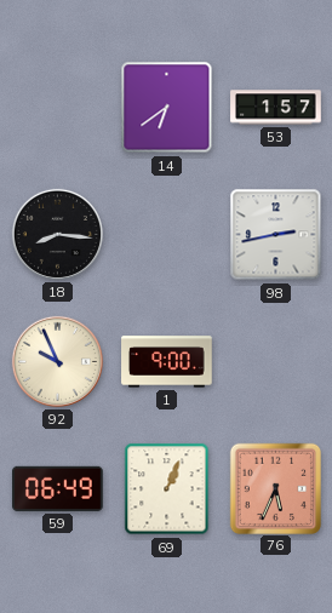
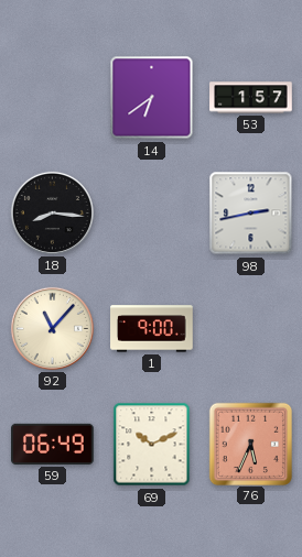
92: 9:56 -> 11:07
69: 1:04 -> 10:11
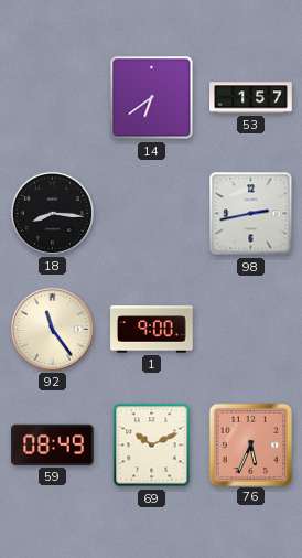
92: 11:07 -> 11:24
59: 06:49 -> 08:49
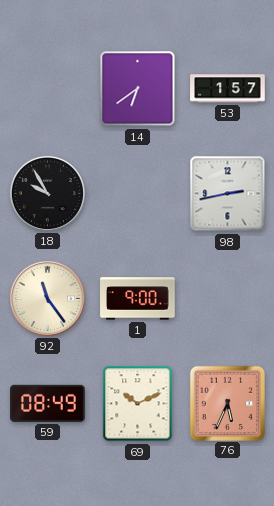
18: 8:16 -> 9:55
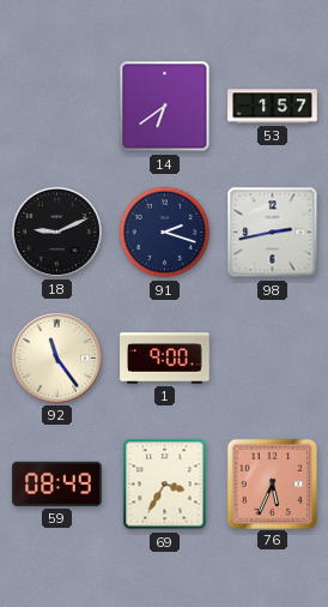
18: 9:55 -> 9:11
91: none -> 2:18
69: 10:11 -> 3:35
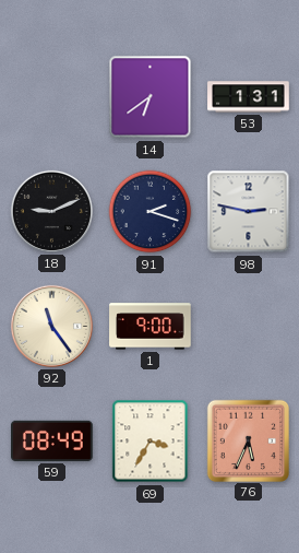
53: 1:57 -> 1:31
98: 2:43 -> 2:47
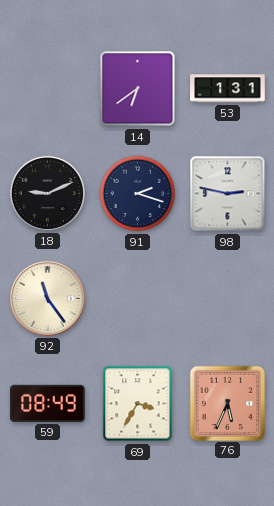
1: 9:00 -> none
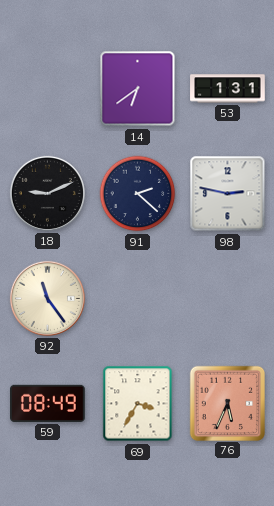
91: 2:18 -> 2:22
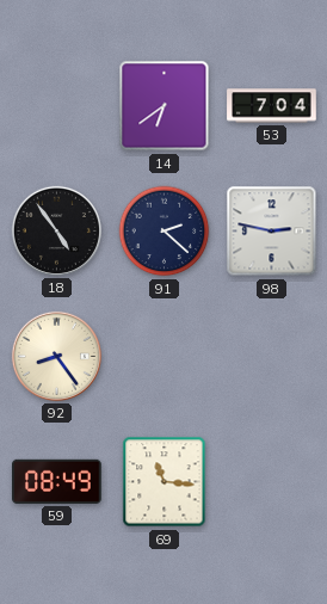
53: 1:31 -> 7:04
18: 9:11 -> 4:54
92: 11:24 -> 8:24
69: 3:35 -> 11:16
76: 5:34 -> none
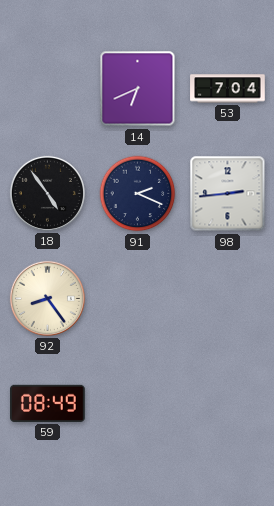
14: 6:39 -> 6:41
91: 2:22 -> 2:19
98: 2:47 -> 2:44
69: 11:16 -> none
